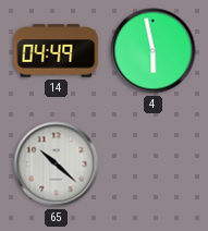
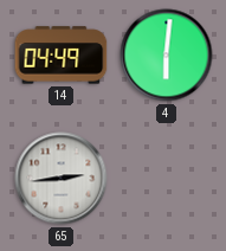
4: 5:58 -> 6:01
65: 10:22 -> 2:44
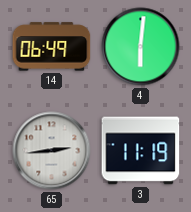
14: 04:49 -> 06:49
3: none -> 11:19
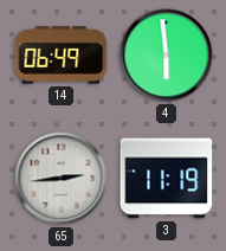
4: 6:01 -> 5:59
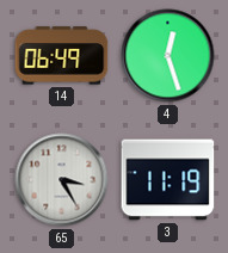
4: 5:59 -> 12:27
65: 2:44 -> 3:25
